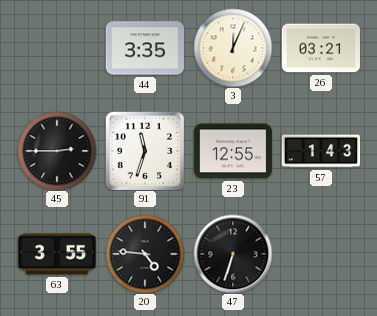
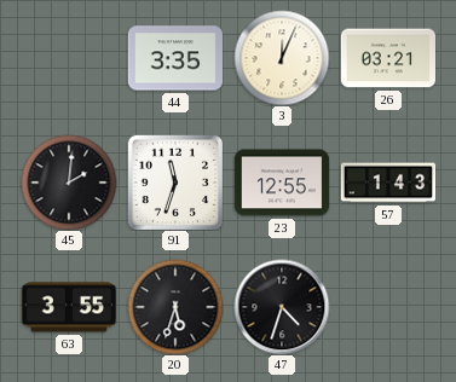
45: 2:45 -> 2:01
20: 4:46 -> 5:33
47: 6:33 -> 4:33
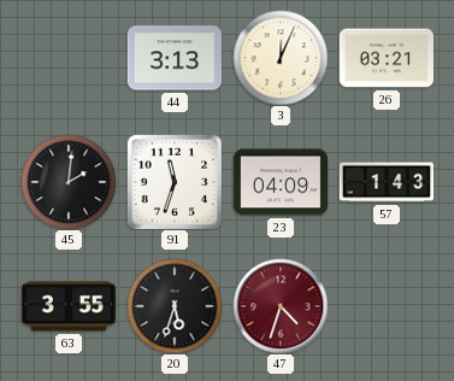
44: 3:35 -> 3:13
23: 12:55 -> 04:09
47 dial: black -> burgundy
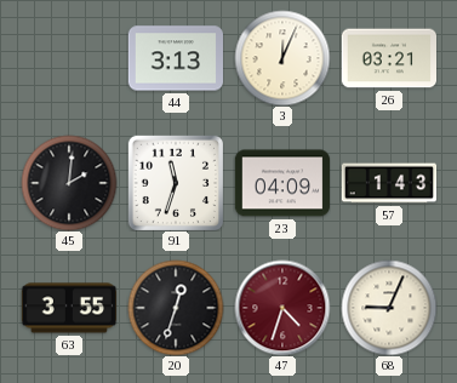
20: 5:33 -> 12:33
68: none -> 9:04
